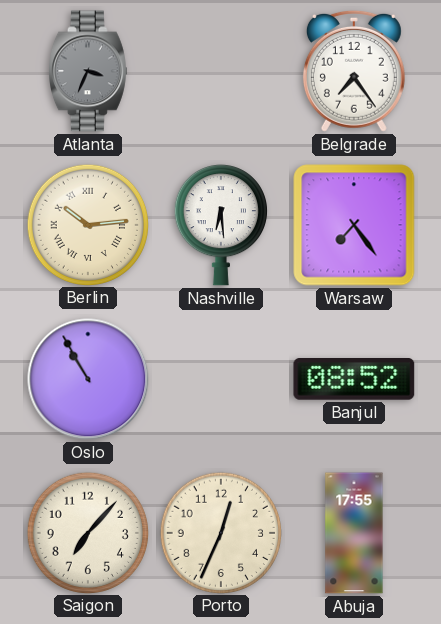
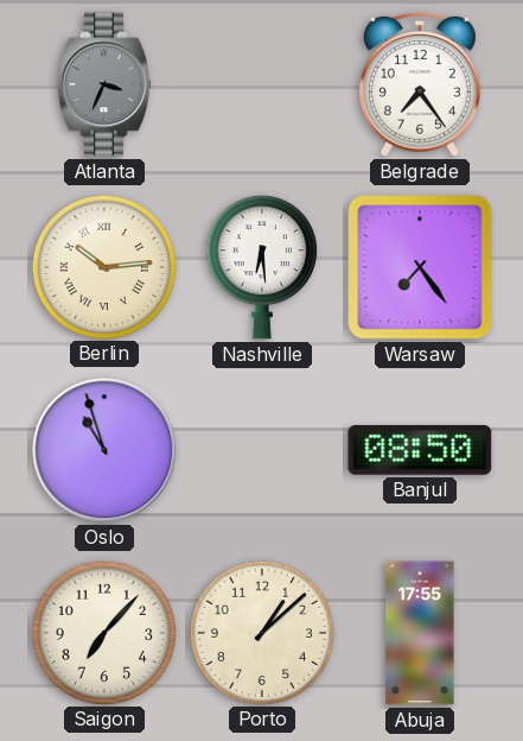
Oslo: 10:55 -> 10:57
Banjul: 08:52 -> 08:50
Porto: 12:34 -> 1:08
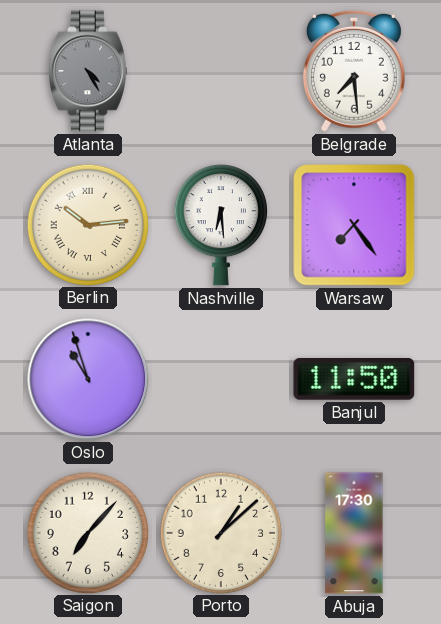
Atlanta: 3:34 -> 4:25
Belgrade: 7:24 -> 7:29
Banjul: 08:50 -> 11:50
Abuja: 17:55 -> 17:30
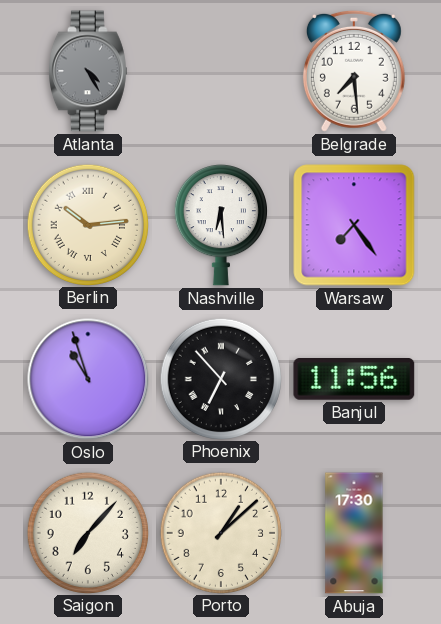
Phoenix: none -> 6:53
Banjul: 11:50 -> 11:56
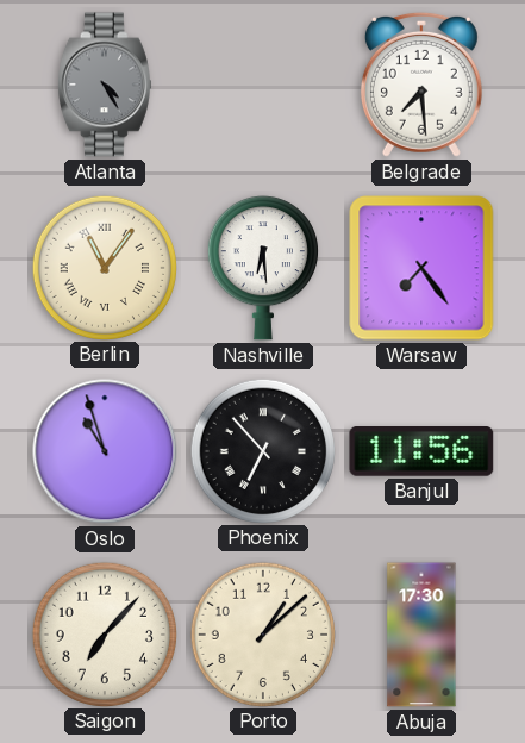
Berlin: 10:14 -> 11:06
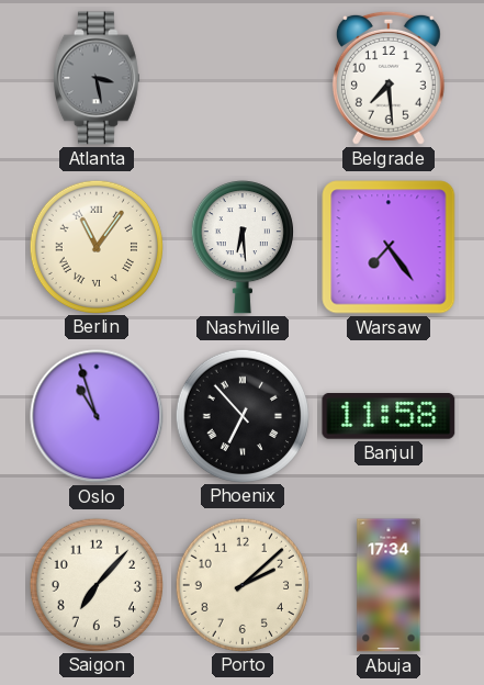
Atlanta: 4:25 -> 3:28
Banjul: 11:56 -> 11:58
Porto: 1:08 -> 2:08
Abuja: 17:30 -> 17:34
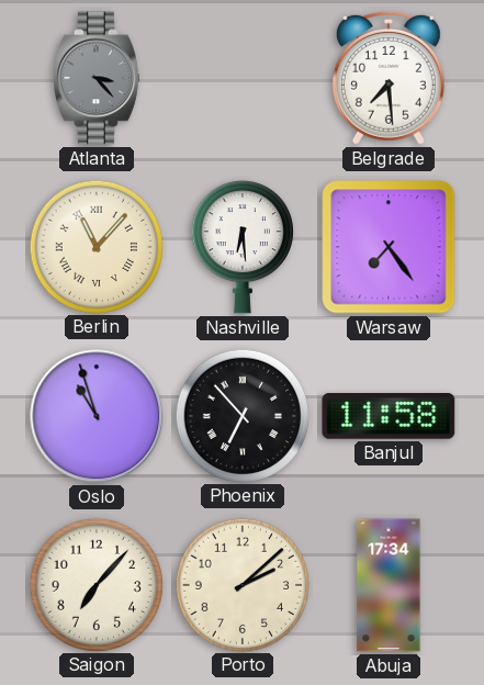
Atlanta: 3:28 -> 3:23
Berlin: 11:06 -> 11:07
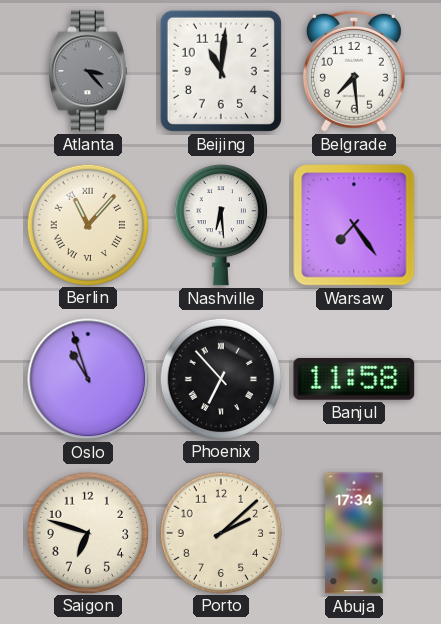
Beijing: none -> 11:01
Saigon: 7:07 -> 6:48
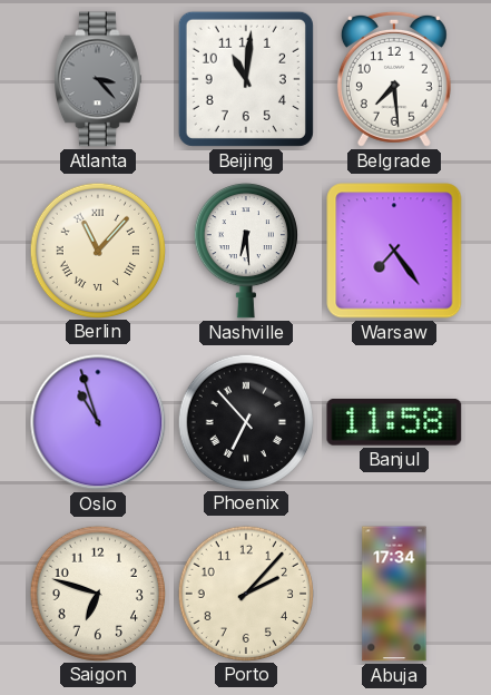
Porto: 2:08 -> 2:07
